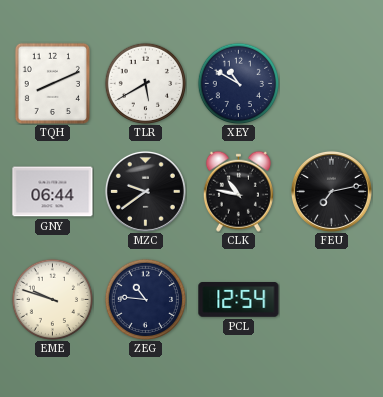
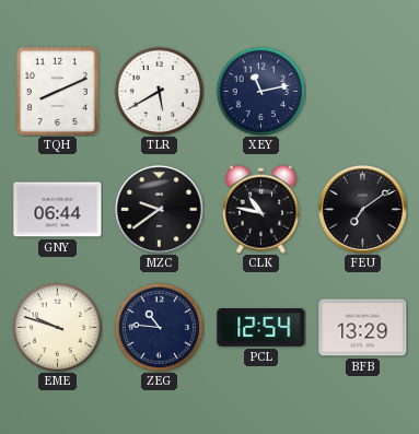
XEY: 10:50 -> 11:13
FEU: 7:13 -> 7:09
BFB: none -> 13:29
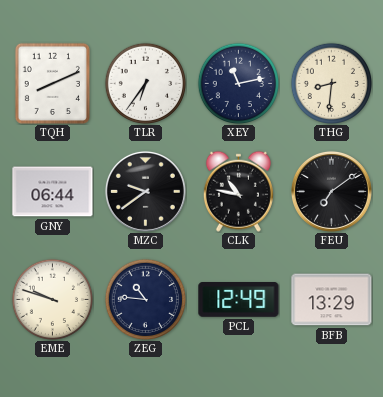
TLR: 5:40 -> 6:36
THG: none -> 8:31
PCL: 12:54 -> 12:49
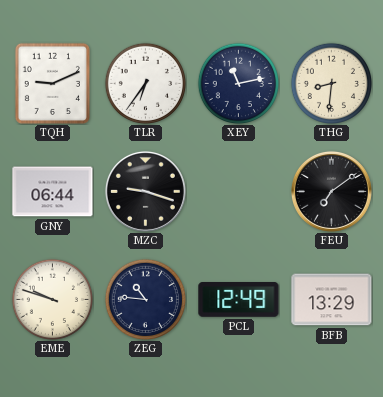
TQH: 8:11 -> 9:11
MZC: 9:39 -> 9:18
CLK: 10:47 -> none
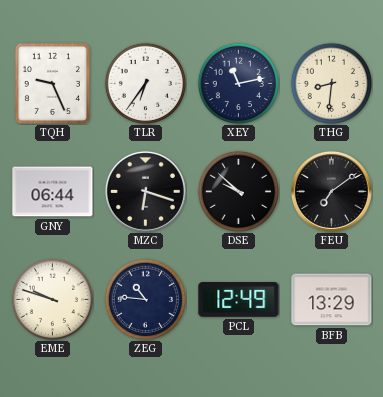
TQH: 9:11 -> 9:26
MZC: 9:18 -> 6:18
DSE: none -> 9:52
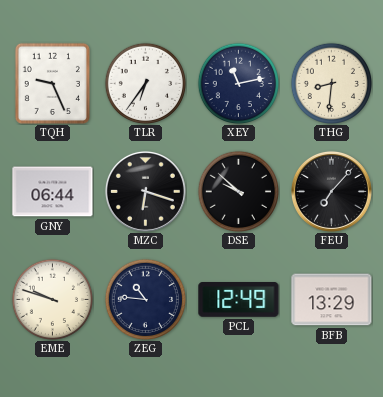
FEU: 7:09 -> 7:07
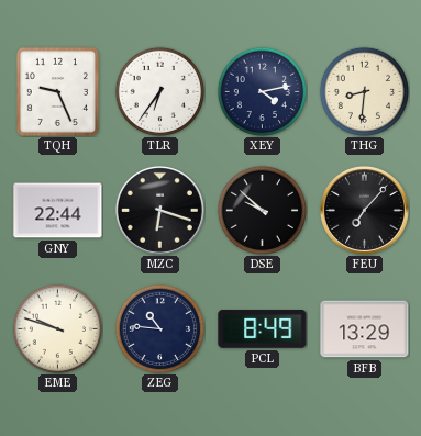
XEY: 11:13 -> 4:13
GNY: 06:44 -> 22:44
PCL: 12:49 -> 8:49
